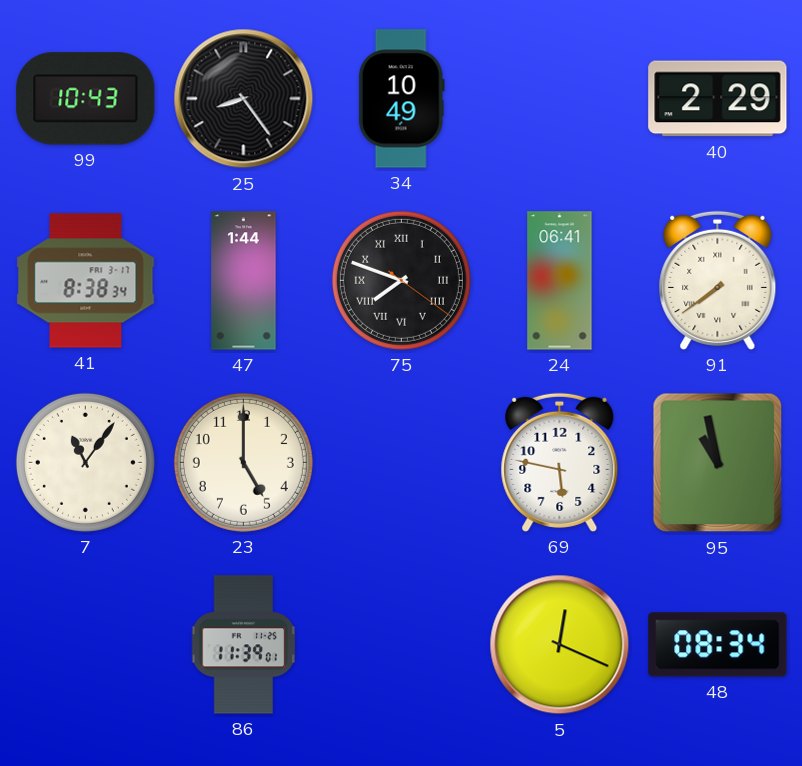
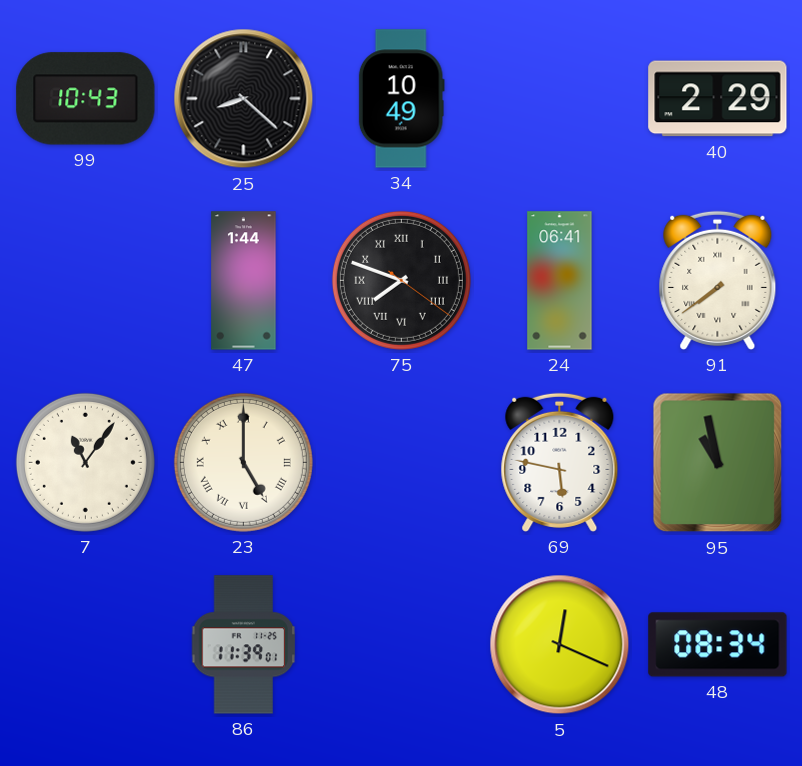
25: 8:24 -> 8:22
41: 8:38 -> none
23 numerals: Arabic -> Roman
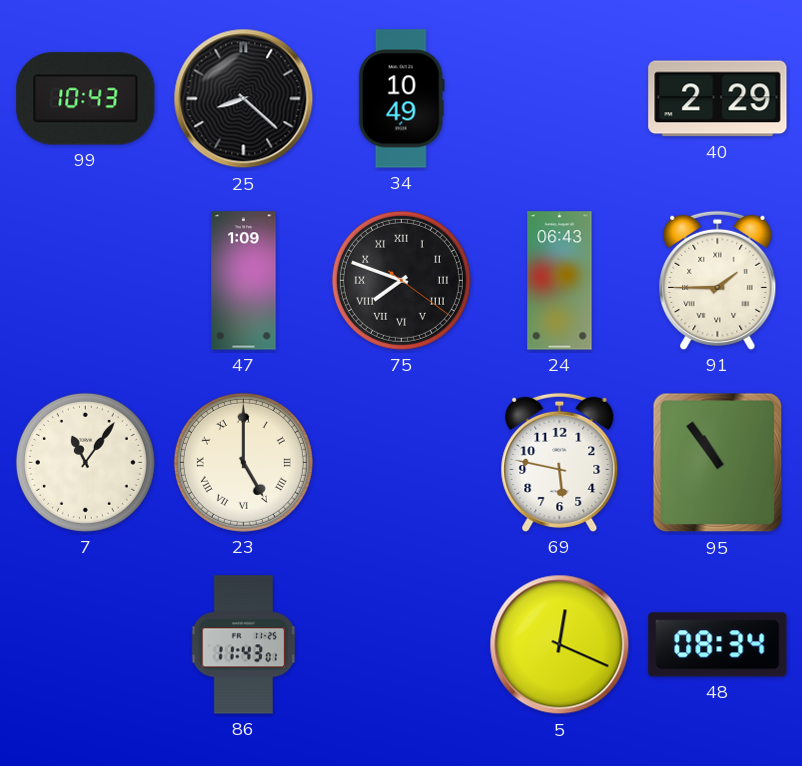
47: 1:44 -> 1:09
24: 06:41 -> 06:43
91: 7:39 -> 1:45
95: 10:58 -> 10:54
86: 11:39 -> 11:43
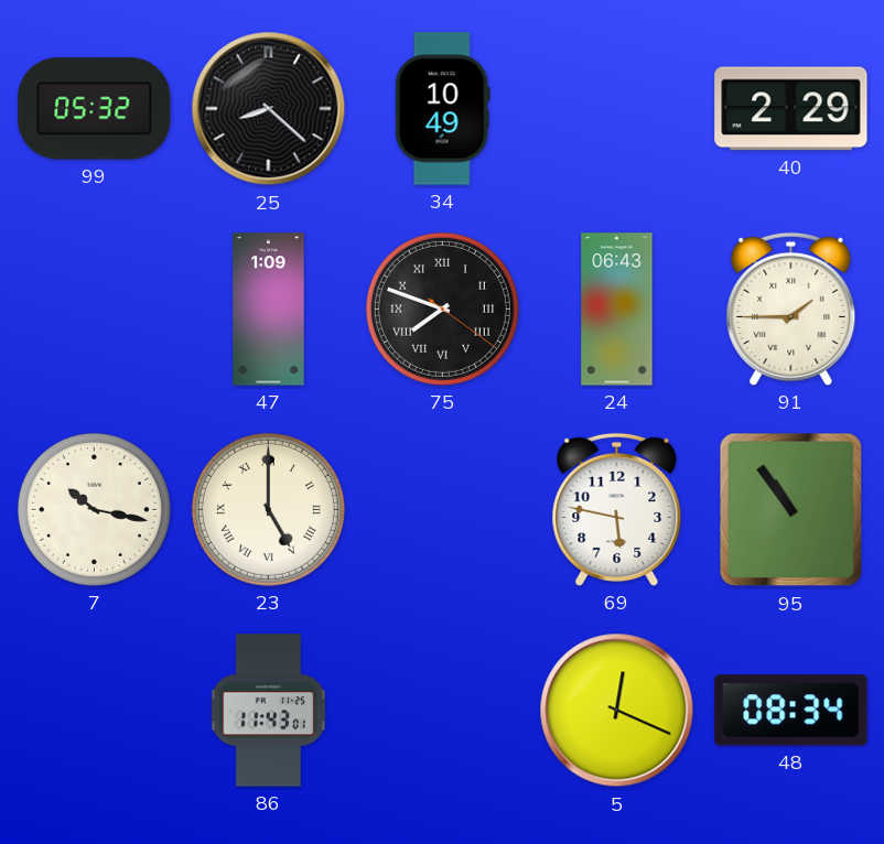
99: 10:43 -> 05:32
7: 11:06 -> 10:17
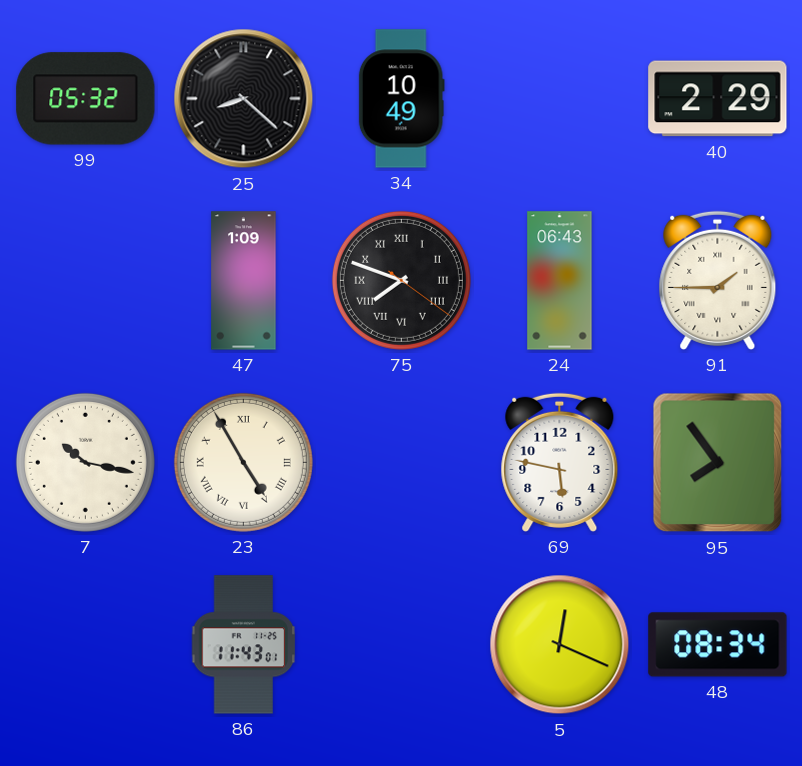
23: 5:00 -> 4:55
95: 10:54 -> 7:54
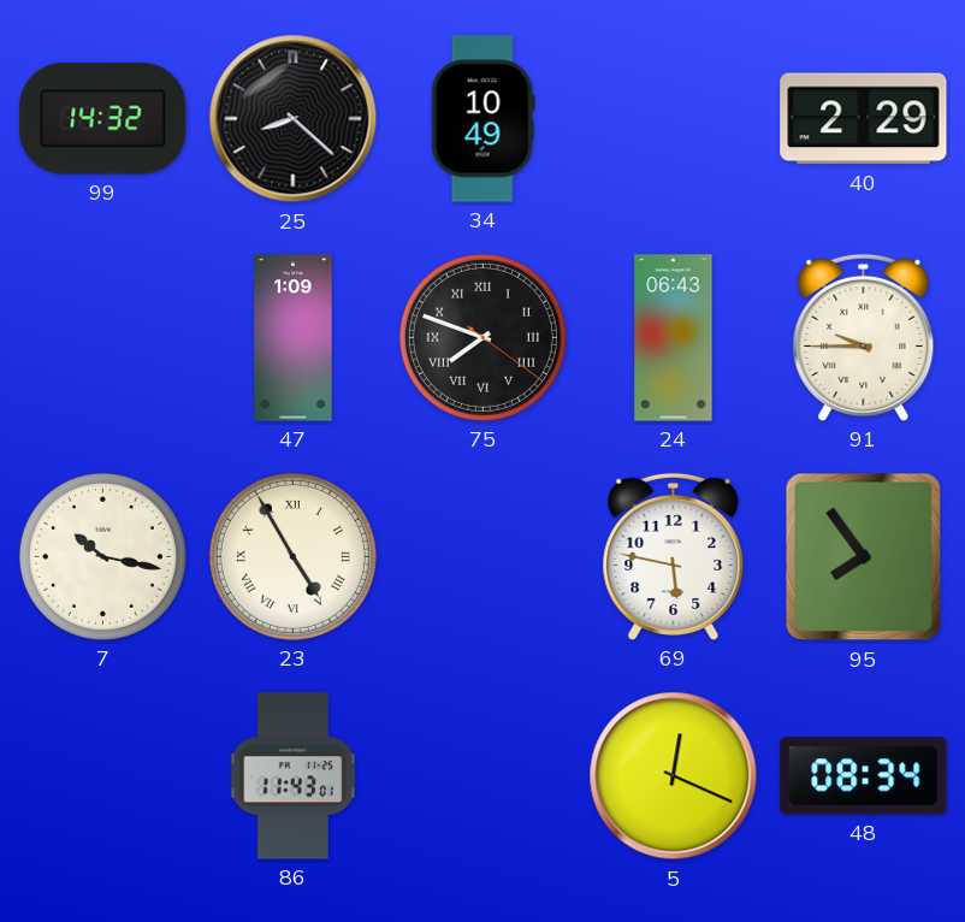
99: 05:32 -> 14:32
91: 1:45 -> 9:45
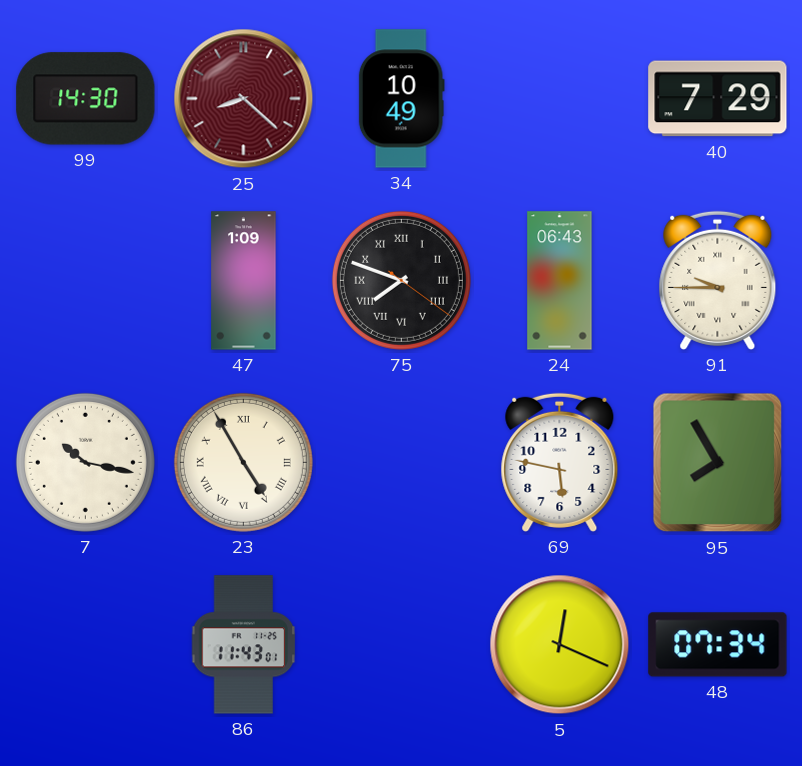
99: 14:32 -> 14:30
25 dial: black -> burgundy
40: 2:29 -> 7:29
95: 7:54 -> 7:55
48: 08:34 -> 07:34
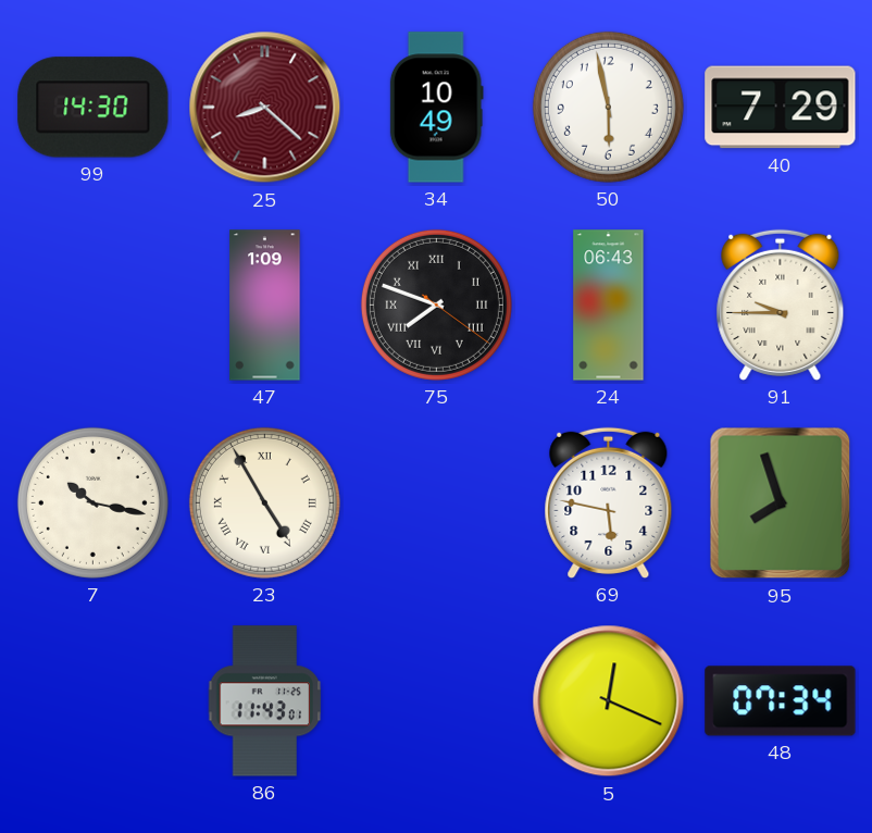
50: none -> 5:58
95: 7:55 -> 7:57
